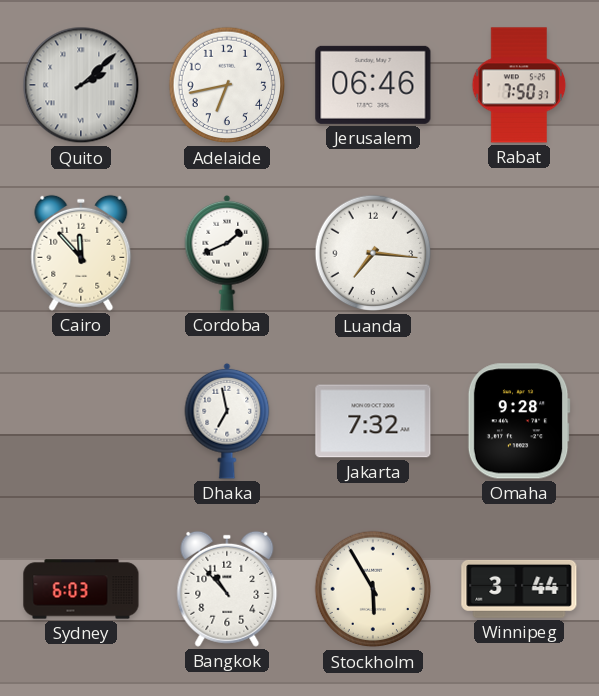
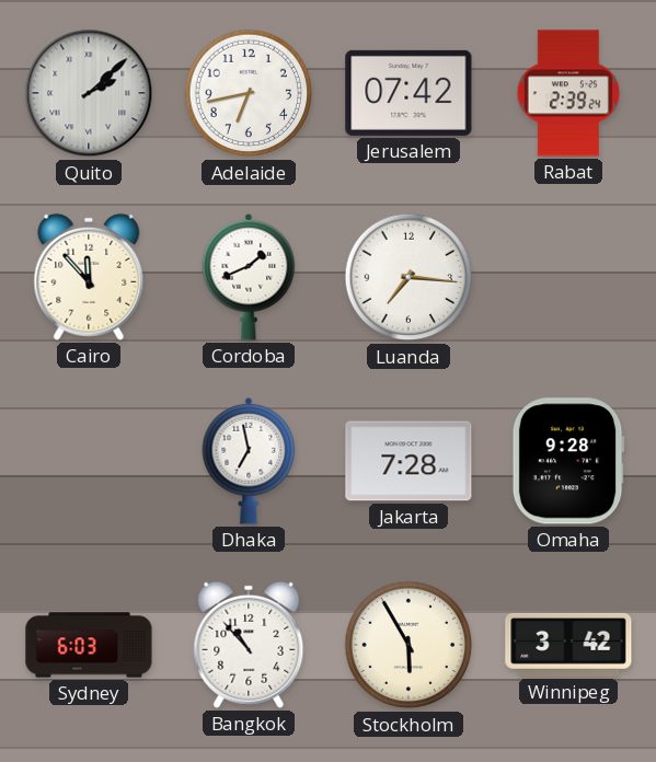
Jerusalem: 06:46 -> 07:42
Rabat: 7:50 -> 2:39
Jakarta: 7:32 -> 7:28
Winnipeg: 3:44 -> 3:42
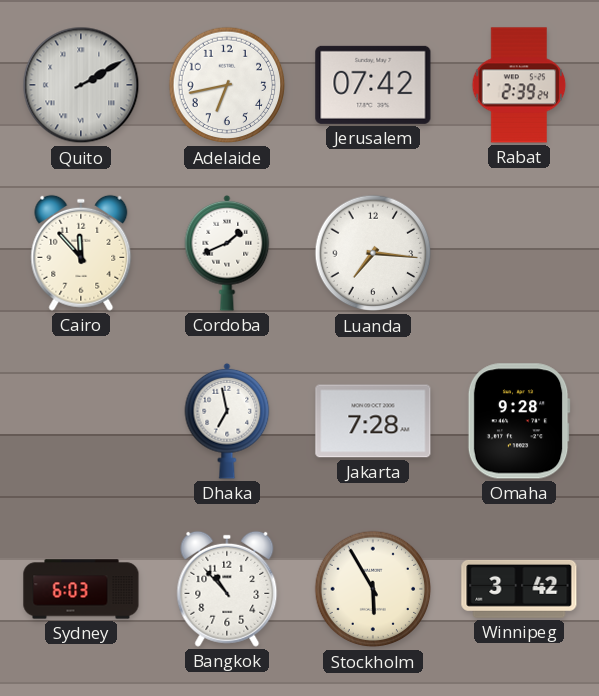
Quito: 2:08 -> 2:10
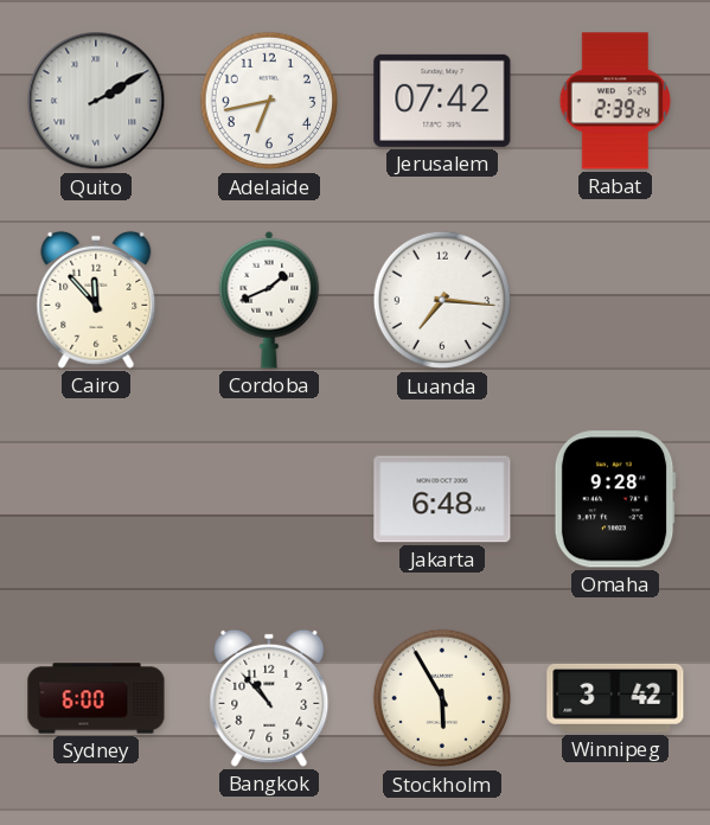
Dhaka: 6:58 -> none
Jakarta: 7:28 -> 6:48
Sydney: 6:03 -> 6:00
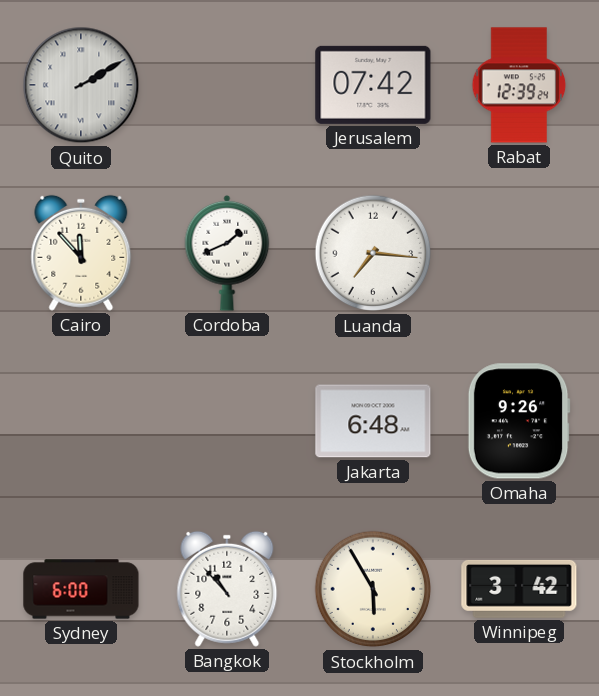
Adelaide: 6:43 -> none
Rabat: 2:39 -> 12:39
Omaha: 9:28 -> 9:26
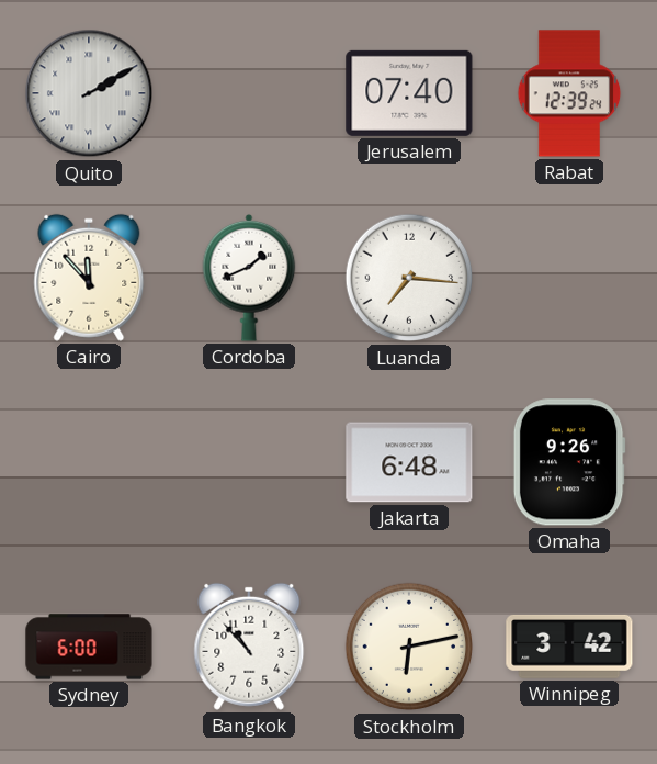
Jerusalem: 07:42 -> 07:40
Stockholm: 5:55 -> 6:13
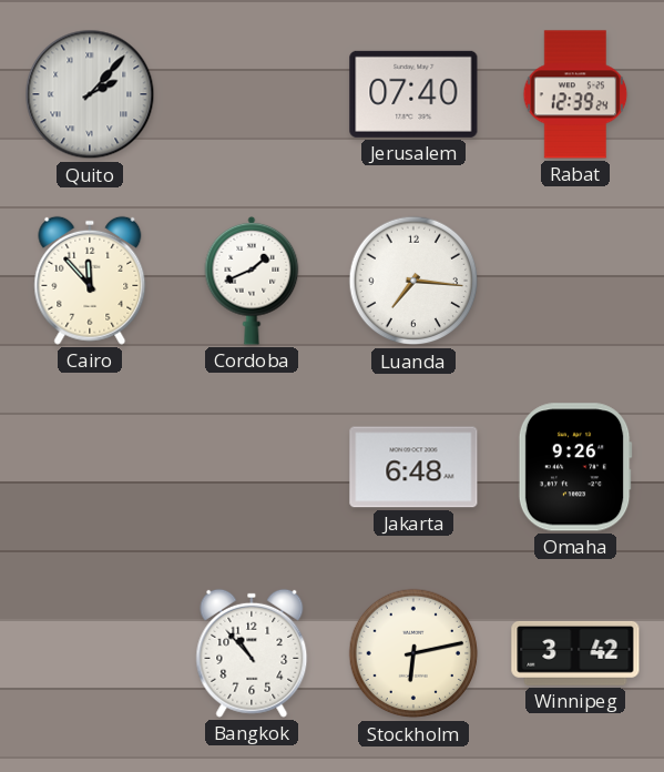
Quito: 2:10 -> 2:07
Sydney: 6:00 -> none
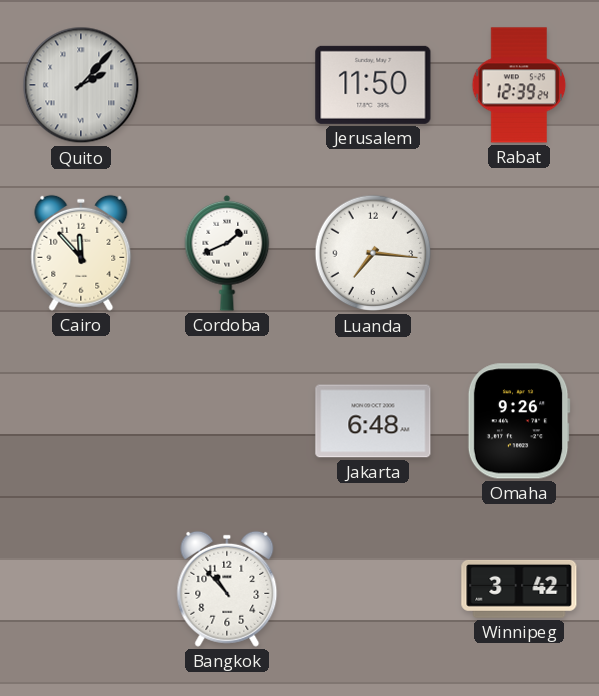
Jerusalem: 07:40 -> 11:50
Stockholm: 6:13 -> none
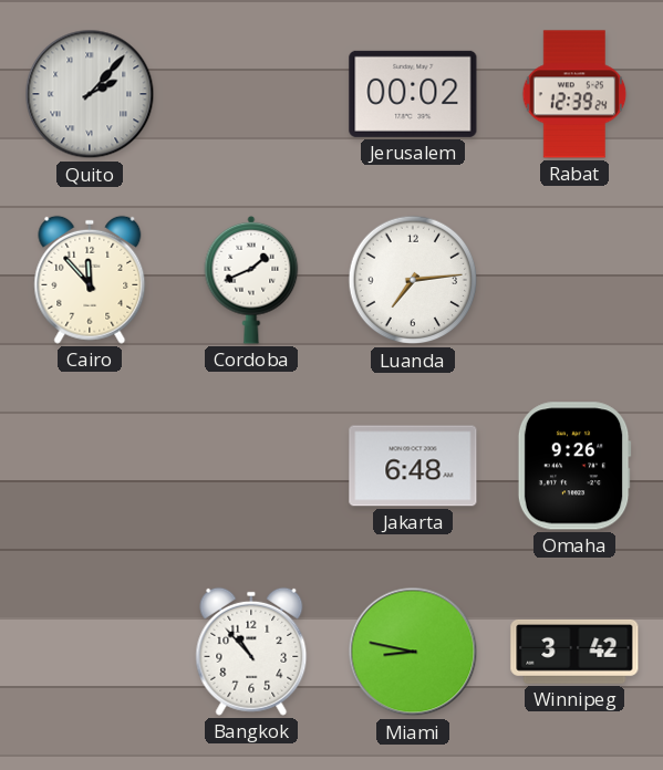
Jerusalem: 11:50 -> 00:02
Luanda: 7:16 -> 7:14
Miami: none -> 8:47
